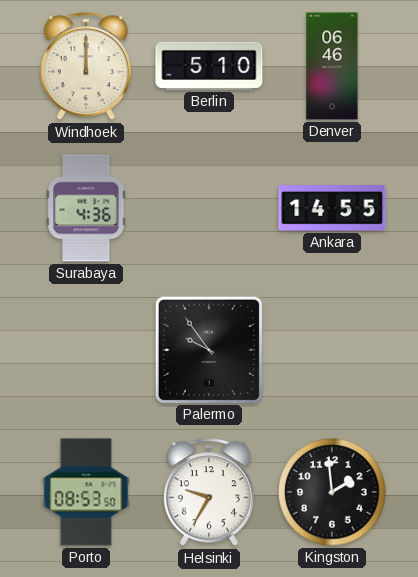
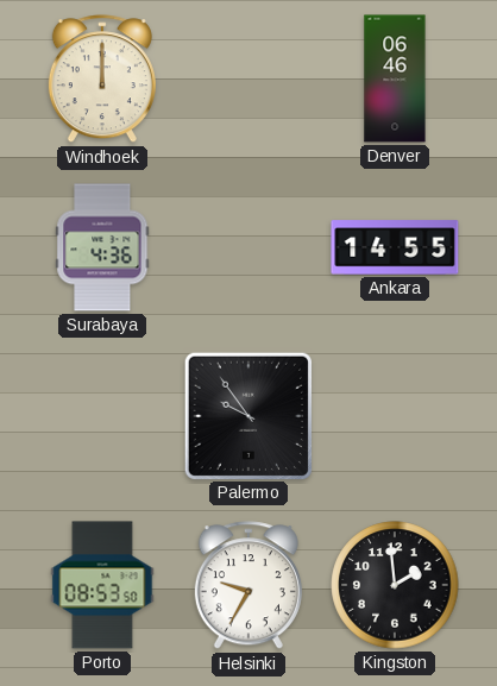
Berlin: 5:10 -> none
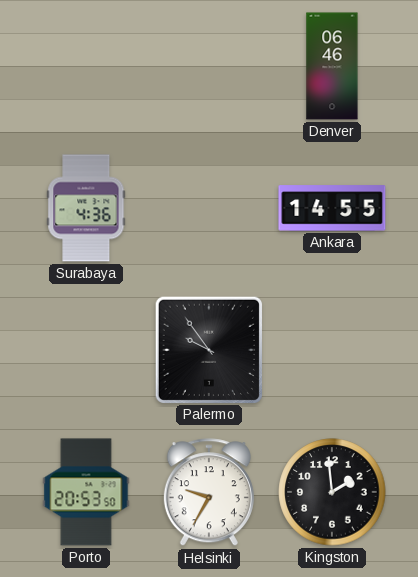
Windhoek: 12:00 -> none
Porto: 08:53 -> 20:53
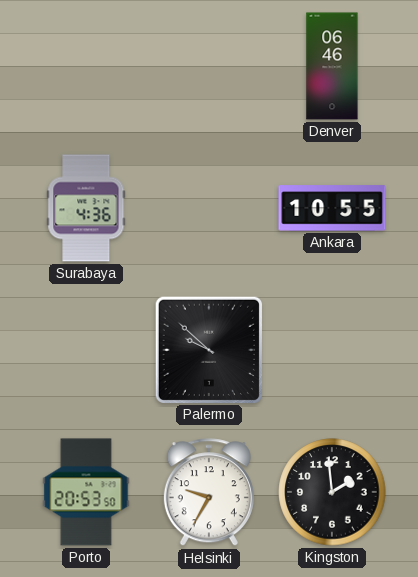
Ankara: 14:55 -> 10:55
Palermo: 9:54 -> 9:52
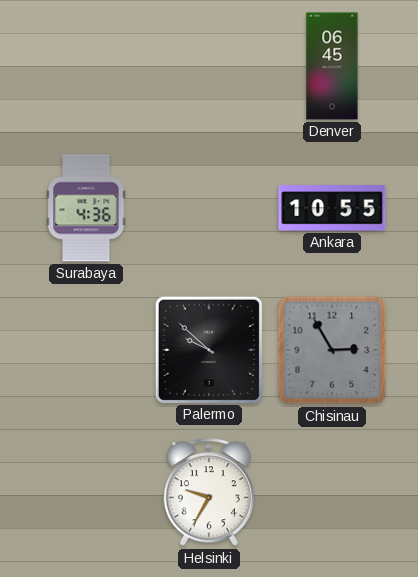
Denver: 06:46 -> 06:45
Chisinau: none -> 2:55
Porto: 20:53 -> none
Kingston: 1:59 -> none
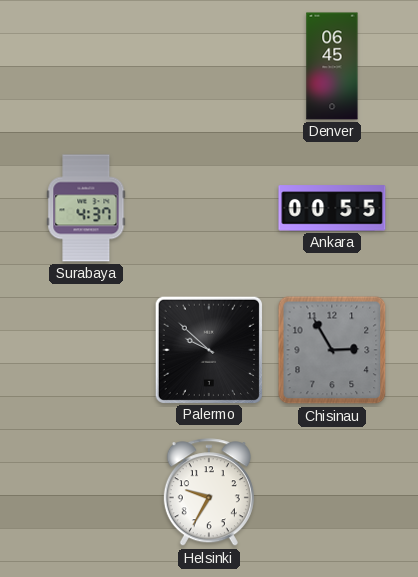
Surabaya: 4:36 -> 4:37
Ankara: 10:55 -> 00:55
